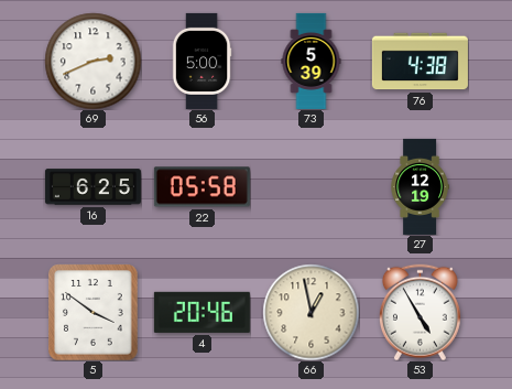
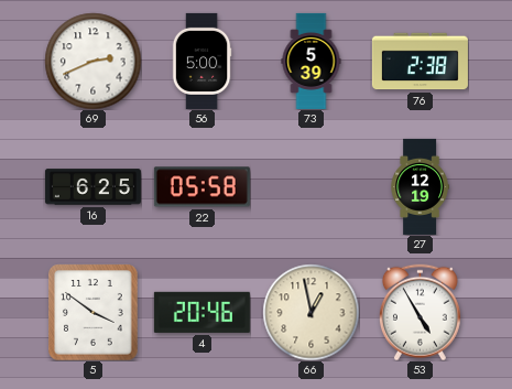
76: 4:38 -> 2:38
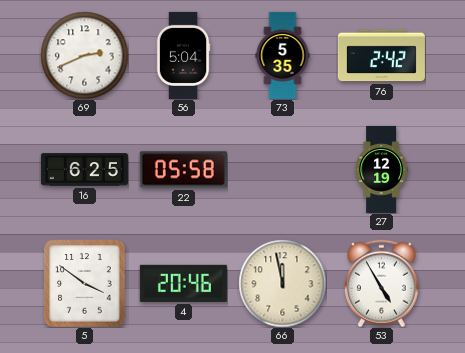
56: 5:00 -> 5:04
73: 5:39 -> 5:35
76: 2:38 -> 2:42
66: 12:58 -> 11:58
